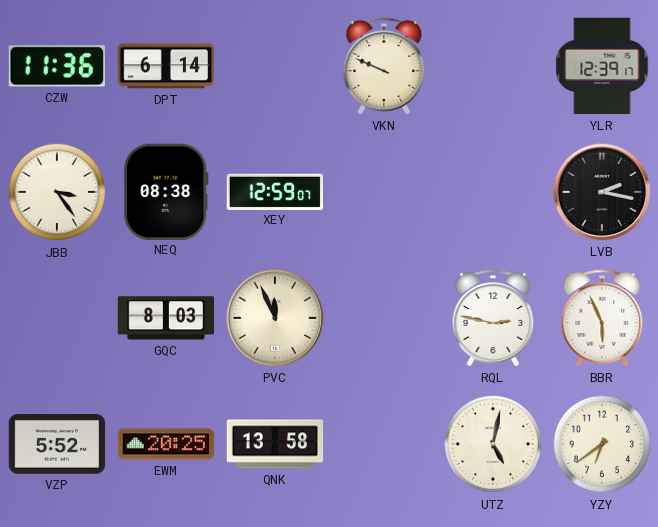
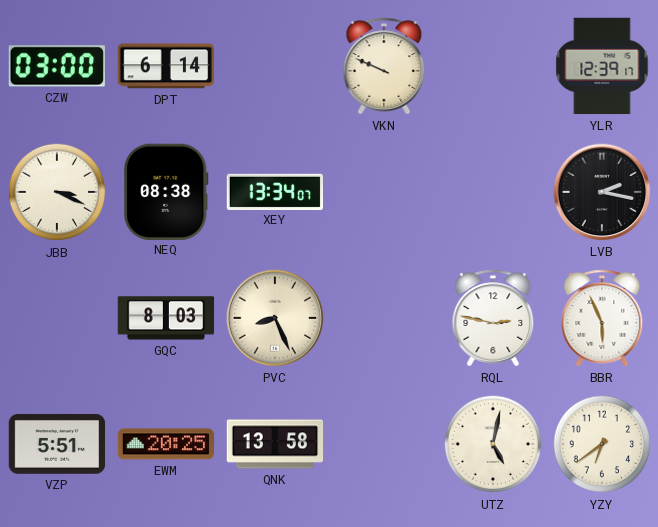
CZW: 11:36 -> 03:00
JBB: 3:24 -> 3:19
XEY: 12:59 -> 13:34
PVC: 11:56 -> 8:26
VZP: 5:52 -> 5:51
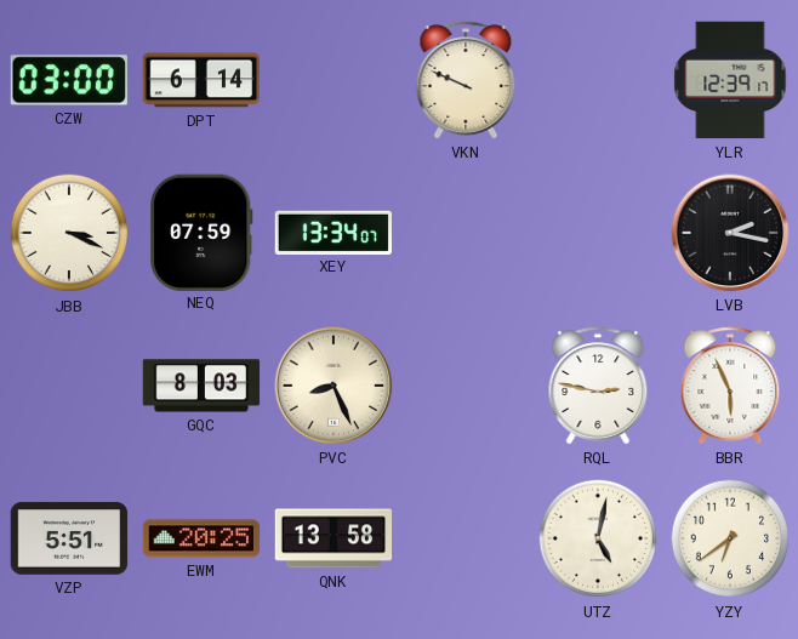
NEQ: 08:38 -> 07:59
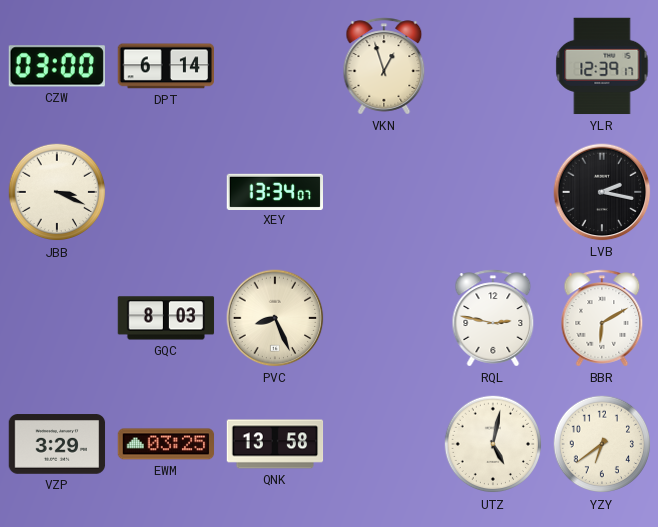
VKN: 9:49 -> 12:57
NEQ: 07:59 -> none
BBR: 5:56 -> 6:10
VZP: 5:51 -> 3:29
EWM: 20:25 -> 03:25
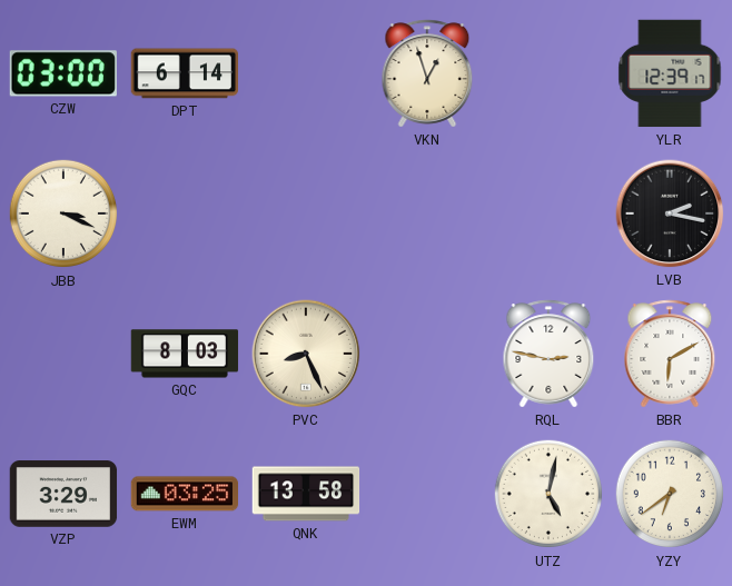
XEY: 13:34 -> none
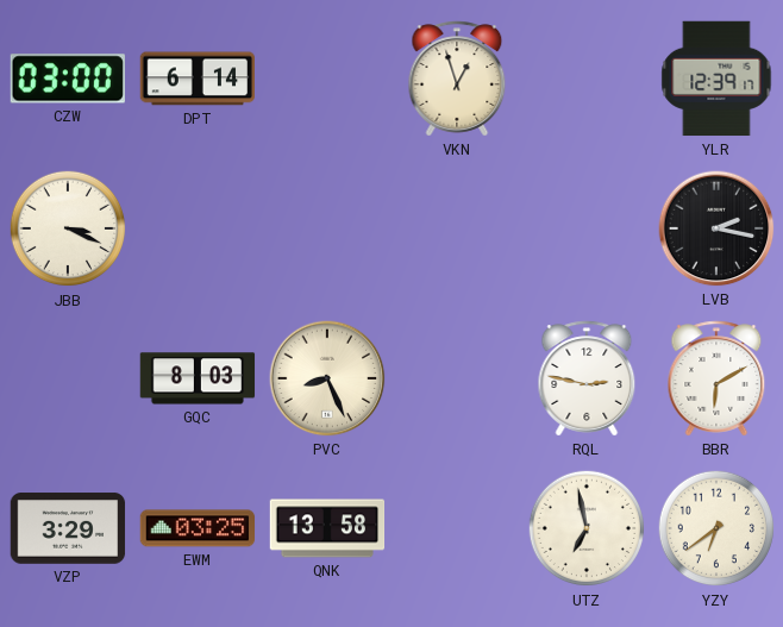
UTZ: 5:02 -> 6:58
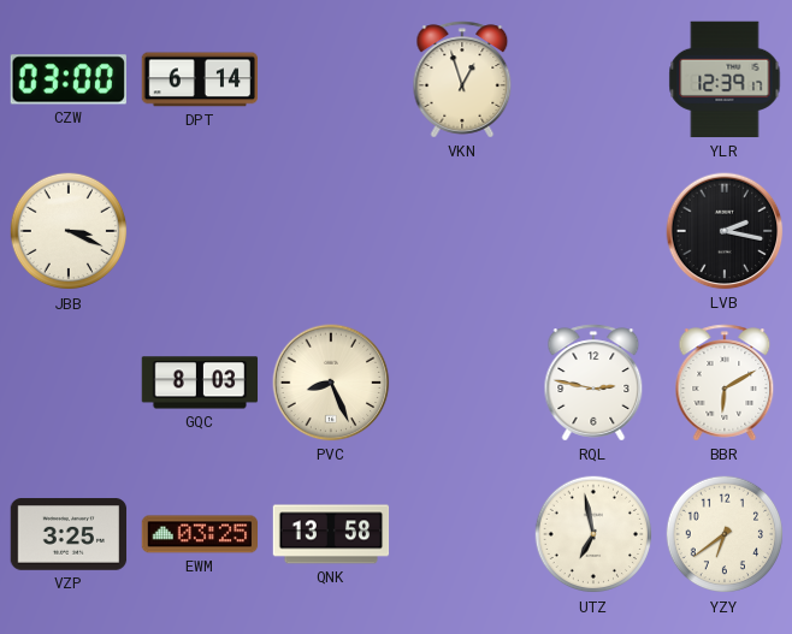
VZP: 3:29 -> 3:25
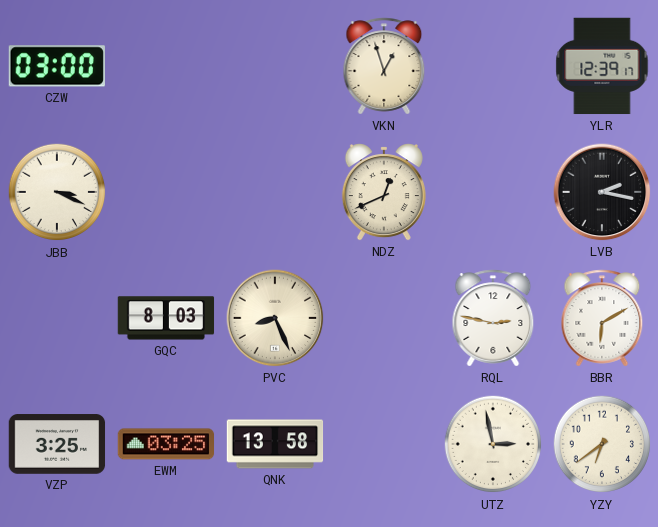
DPT: 6:14 -> none
NDZ: none -> 12:41
UTZ: 6:58 -> 2:58
